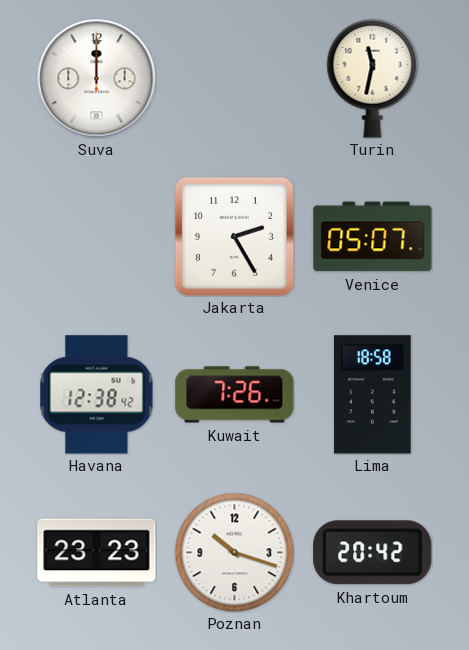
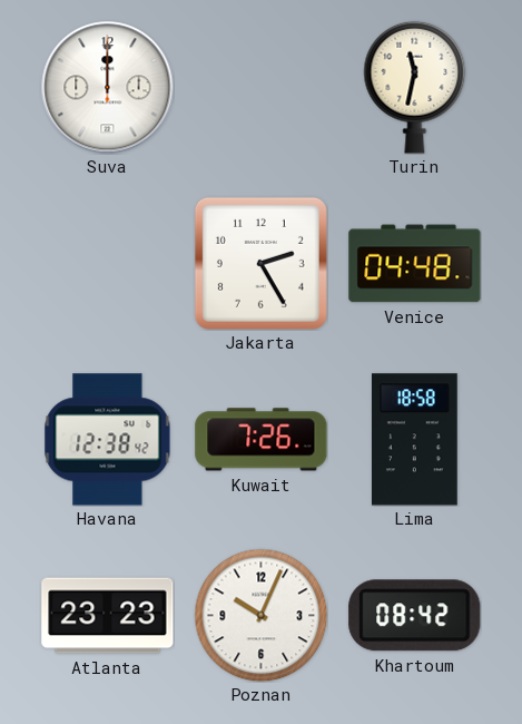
Venice: 05:07 -> 04:48
Poznan: 10:18 -> 10:04
Khartoum: 20:42 -> 08:42
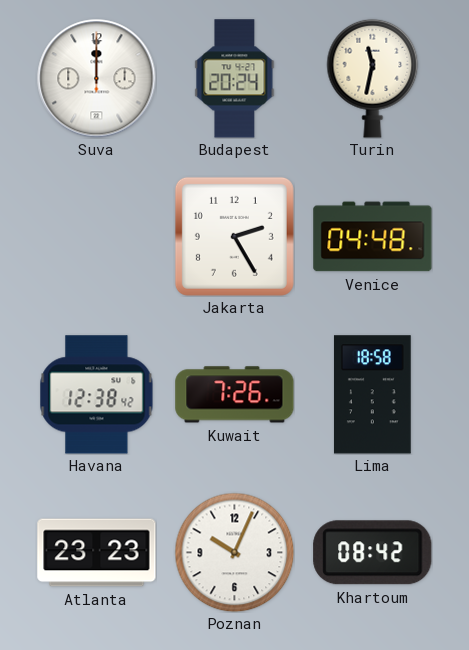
Budapest: none -> 20:24
